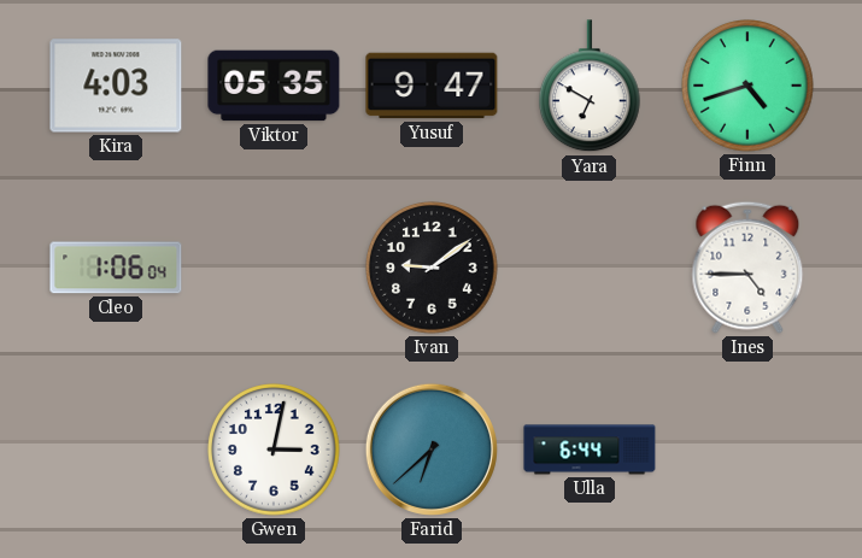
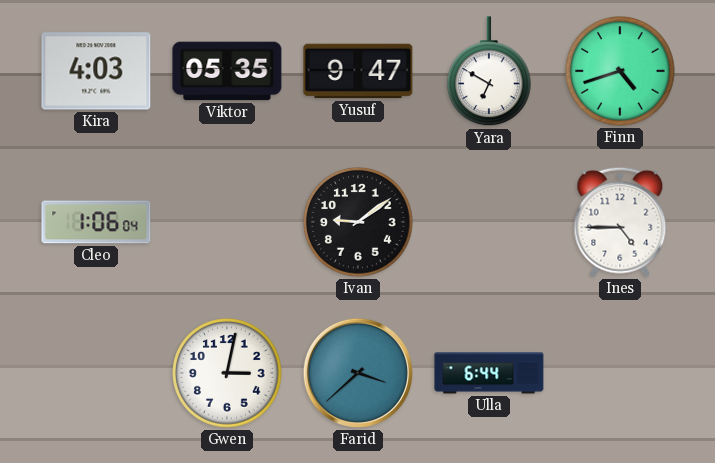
Farid: 6:38 -> 3:38
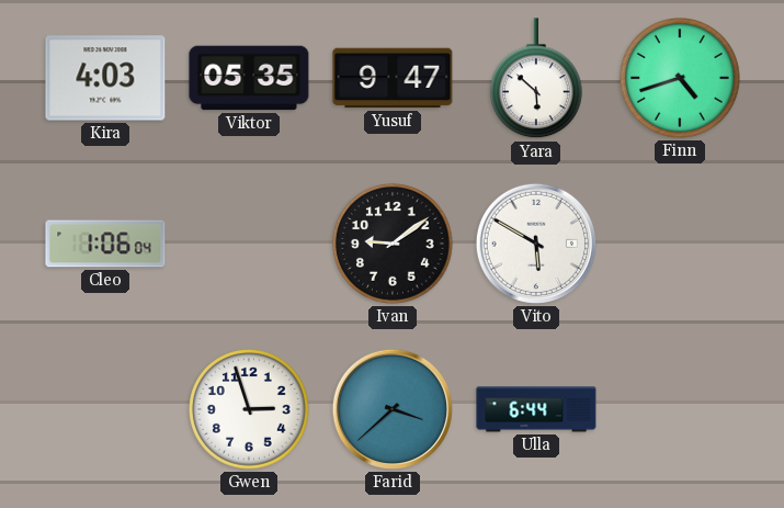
Yara: 6:50 -> 5:52
Vito: none -> 5:50
Ines: 4:45 -> none
Gwen: 3:02 -> 2:57
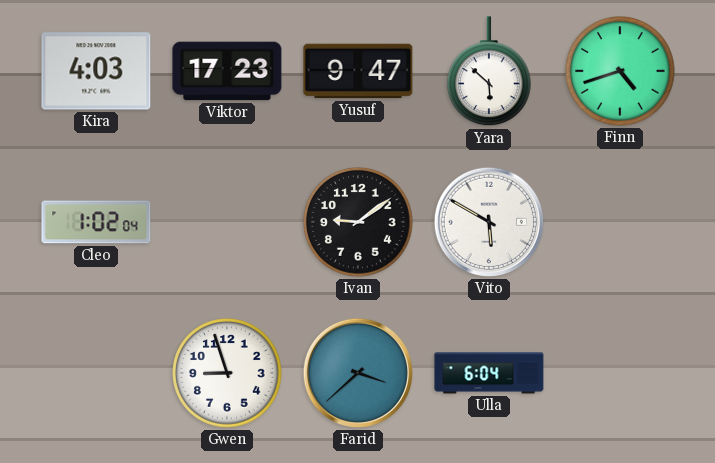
Viktor: 05:35 -> 17:23
Cleo: 1:06 -> 1:02
Gwen: 2:57 -> 8:57
Ulla: 6:44 -> 6:04
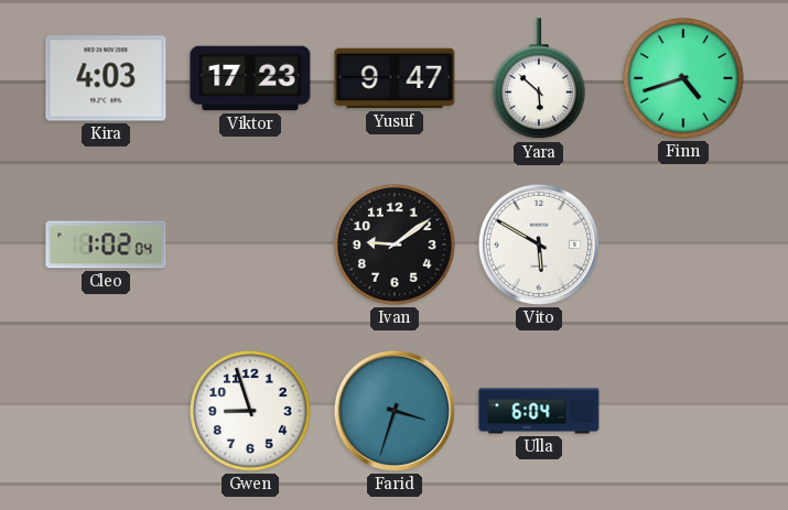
Farid: 3:38 -> 3:33
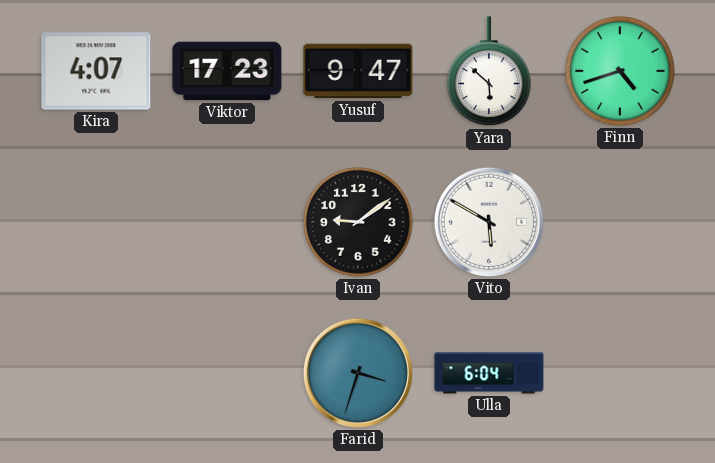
Kira: 4:03 -> 4:07
Cleo: 1:02 -> none
Gwen: 8:57 -> none
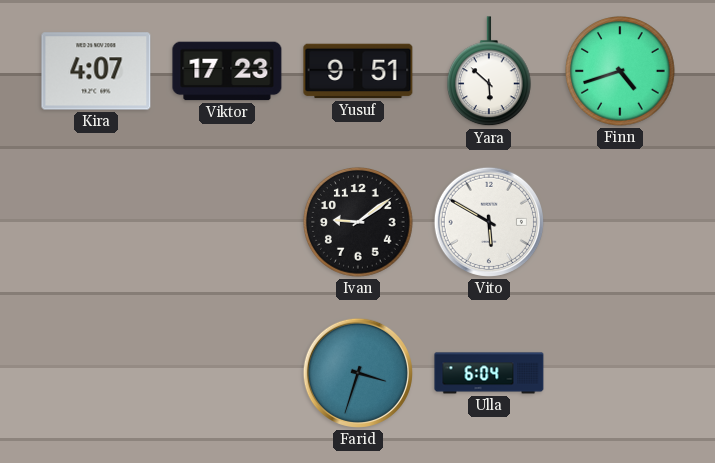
Yusuf: 9:47 -> 9:51
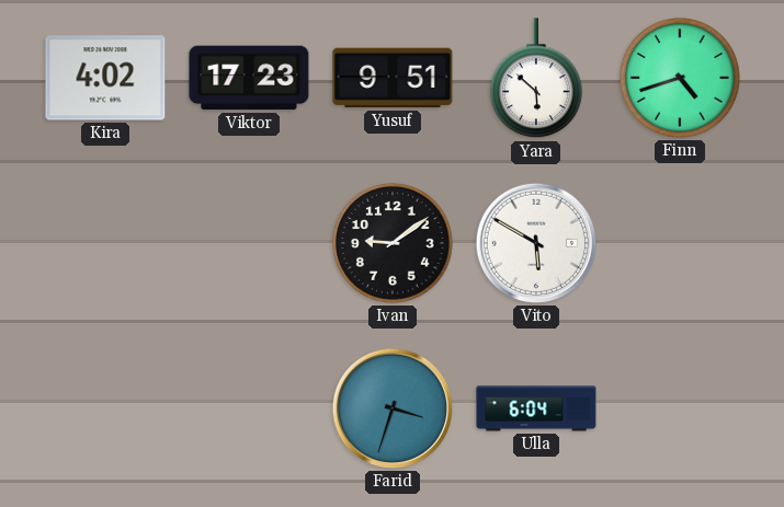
Kira: 4:07 -> 4:02
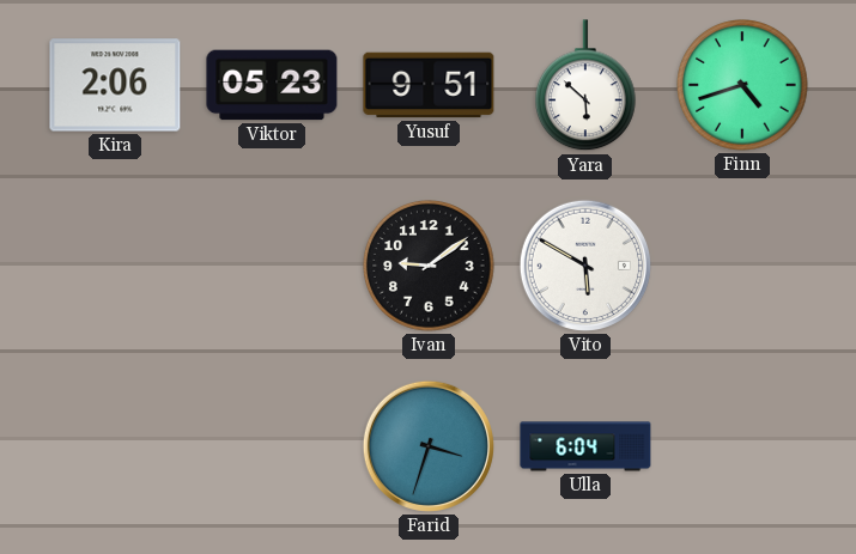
Kira: 4:02 -> 2:06
Viktor: 17:23 -> 05:23
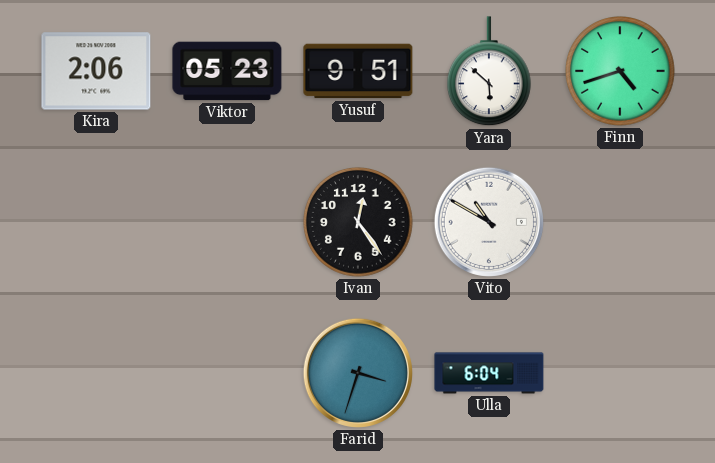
Ivan: 9:09 -> 12:24
Vito: 5:50 -> 10:50
